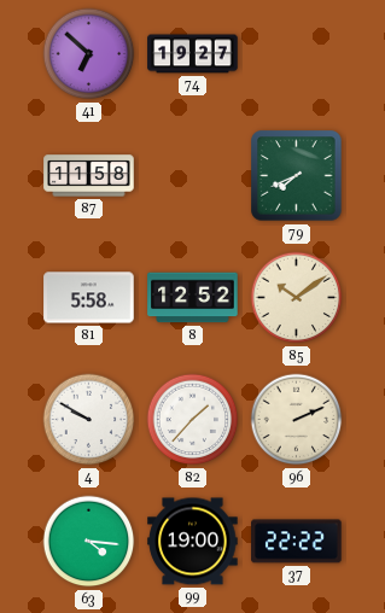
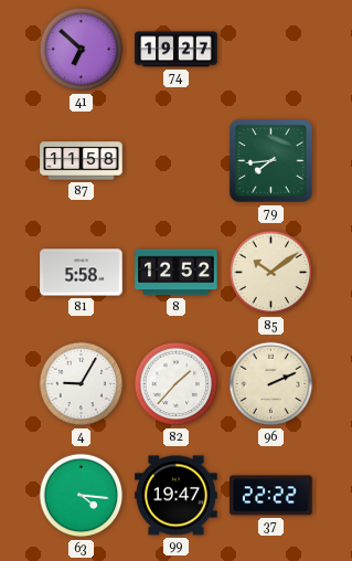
79: 7:41 -> 7:44
4: 9:50 -> 9:05
99: 19:00 -> 19:47
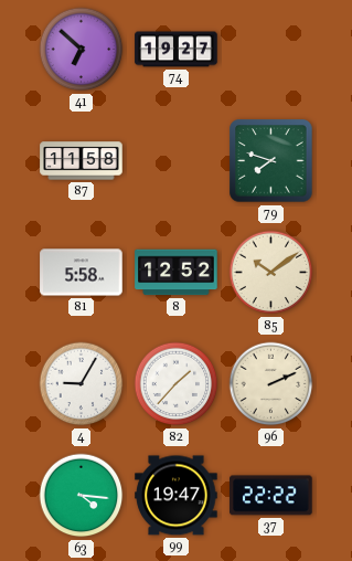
79: 7:44 -> 7:48
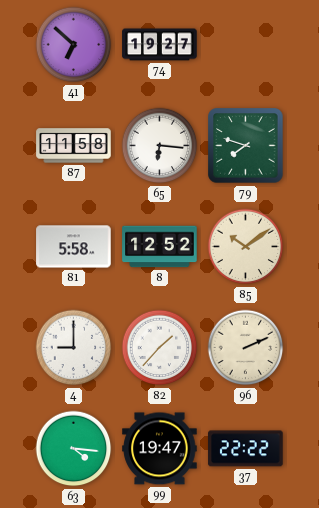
65: none -> 6:16
4: 9:05 -> 9:00
